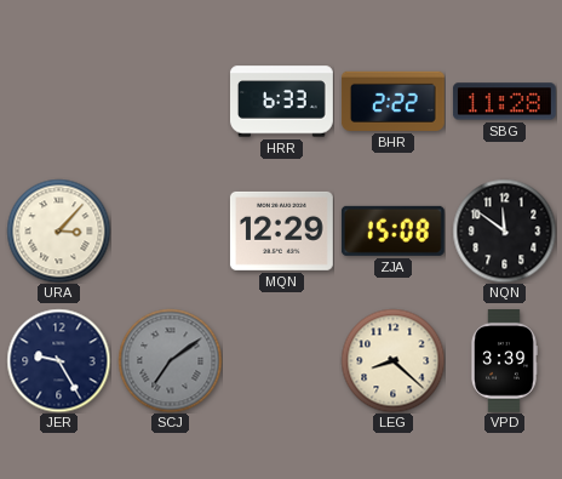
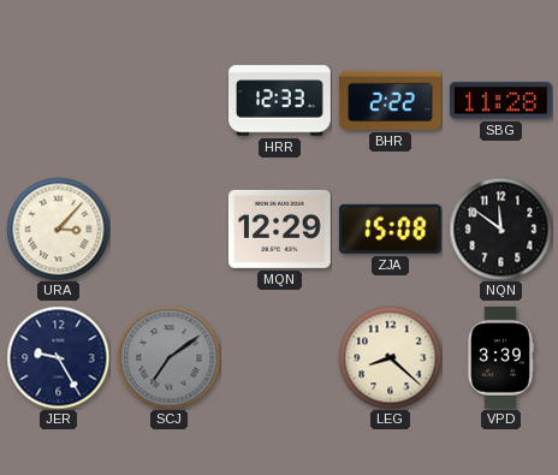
HRR: 6:33 -> 12:33
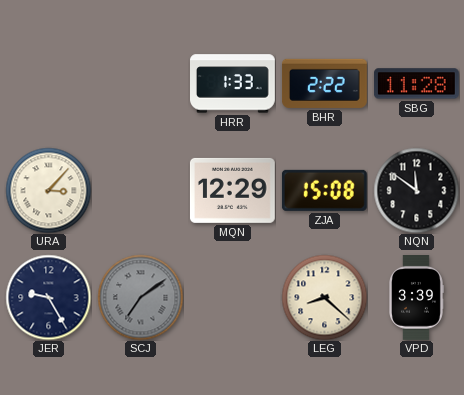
HRR: 12:33 -> 1:33
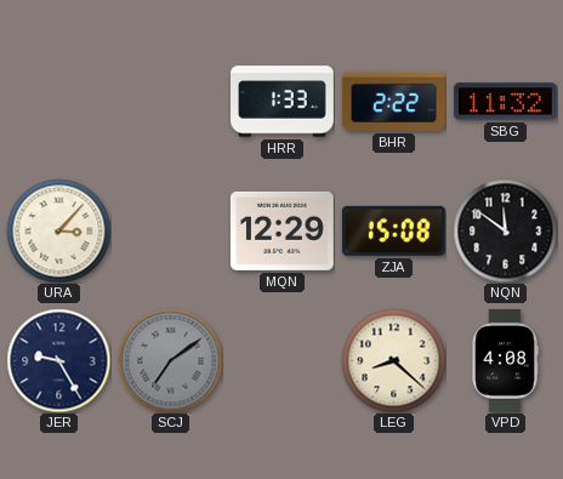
SBG: 11:28 -> 11:32
VPD: 3:39 -> 4:08
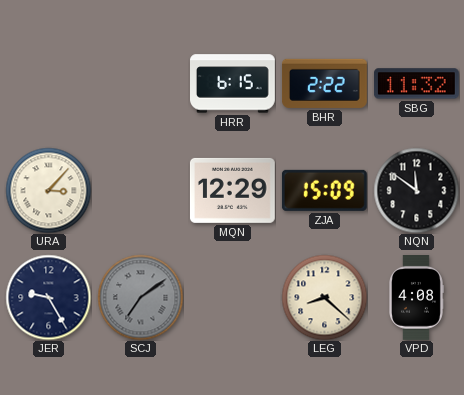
HRR: 1:33 -> 6:15
ZJA: 15:08 -> 15:09
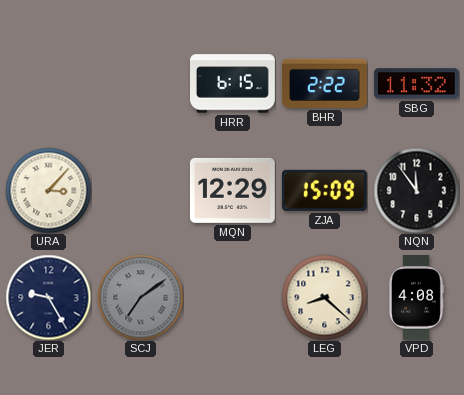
NQN: 11:51 -> 11:54
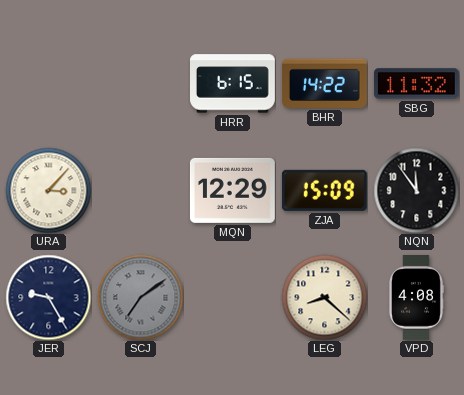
BHR: 2:22 -> 14:22
